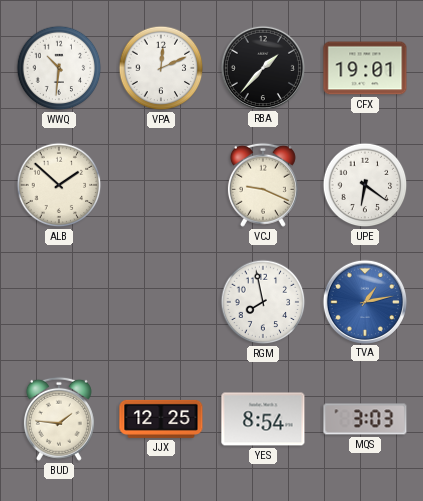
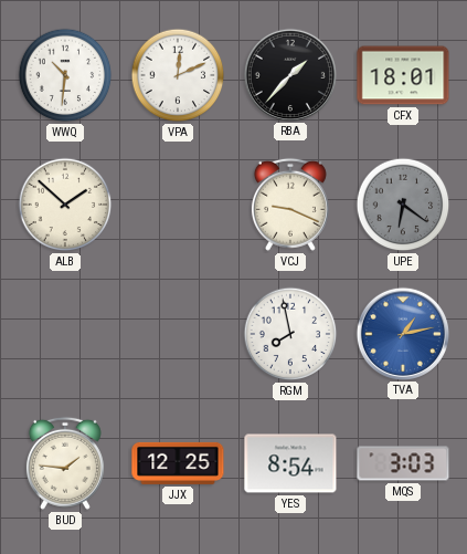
CFX: 19:01 -> 18:01
UPE dial: white -> grey
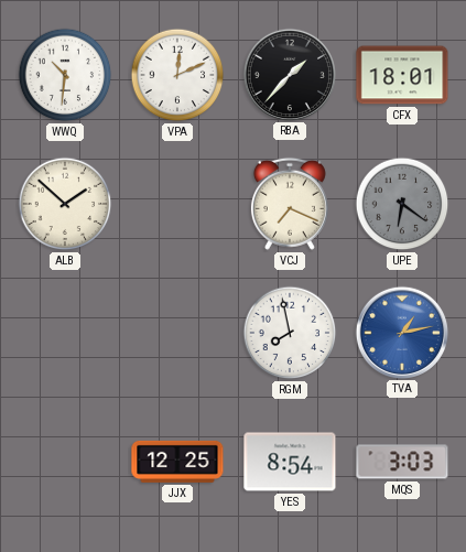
VCJ: 9:19 -> 7:19
BUD: 1:46 -> none
